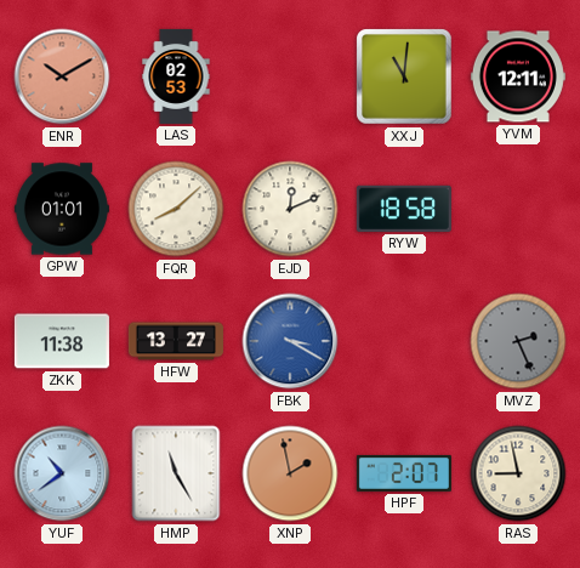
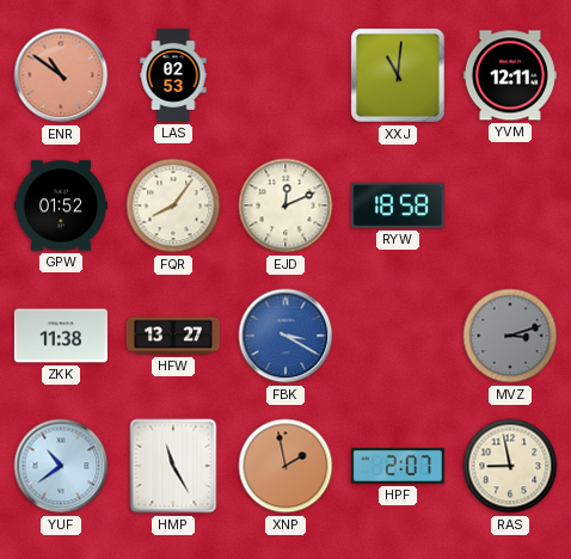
ENR: 10:10 -> 10:51
GPW: 01:01 -> 01:52
FQR: 8:08 -> 8:06
MVZ: 2:26 -> 3:12
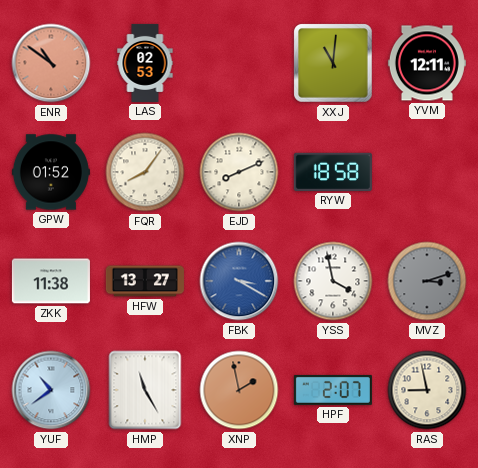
EJD: 12:11 -> 8:11
YSS: none -> 3:58
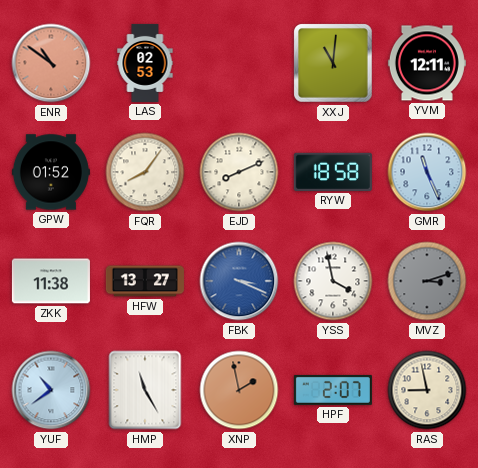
GMR: none -> 11:26
FBK: 3:20 -> 3:19
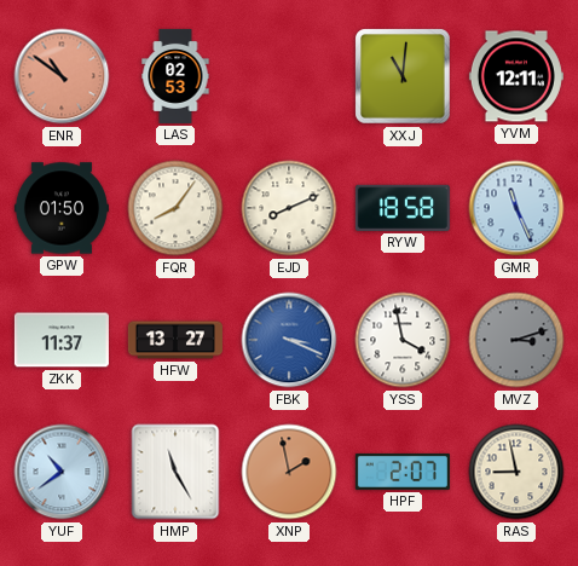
GPW: 01:52 -> 01:50
ZKK: 11:38 -> 11:37
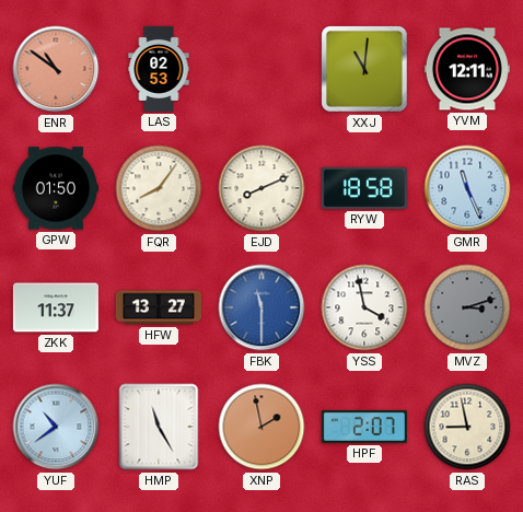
FBK: 3:19 -> 11:30
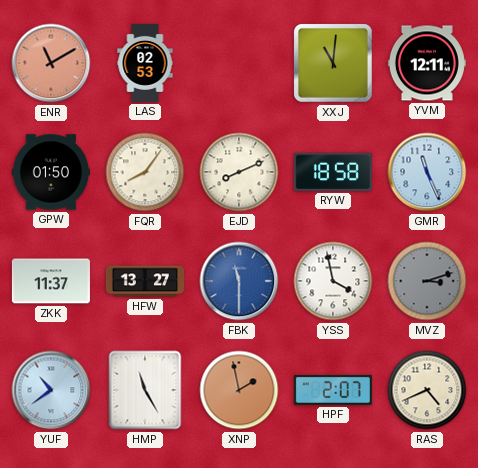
ENR: 10:51 -> 11:10
RAS: 8:58 -> 4:41
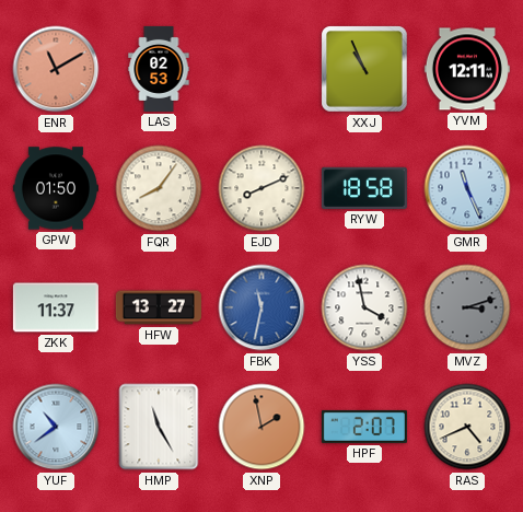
XXJ: 11:01 -> 10:56
FBK: 11:30 -> 11:32
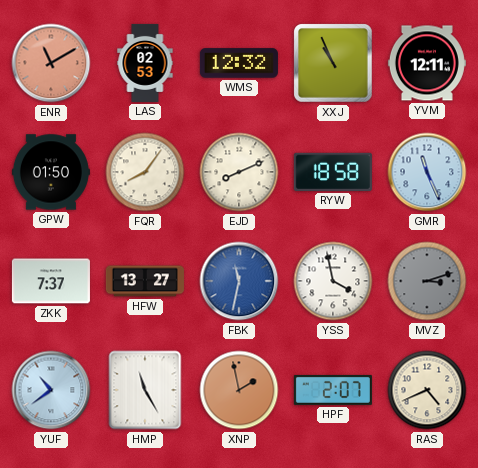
WMS: none -> 12:32
ZKK: 11:37 -> 7:37
